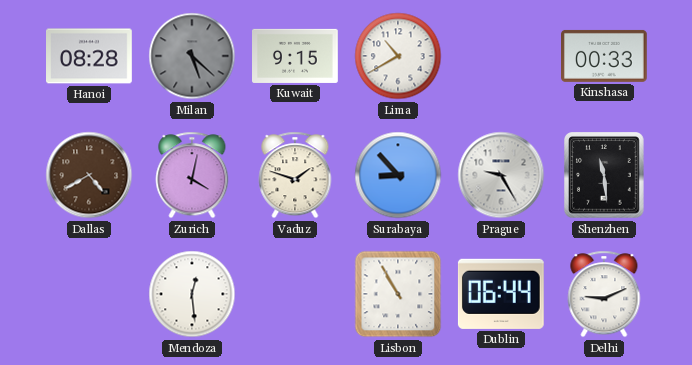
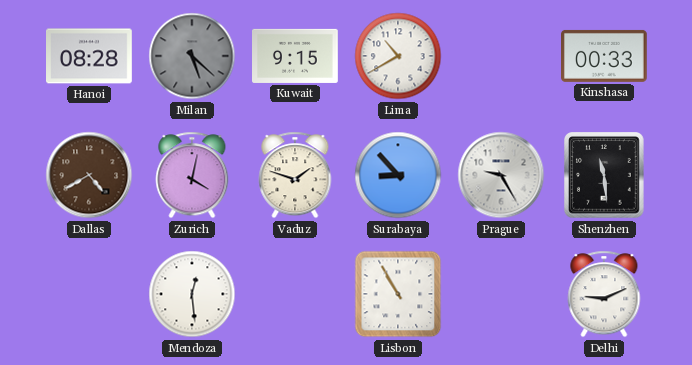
Dublin: 06:44 -> none
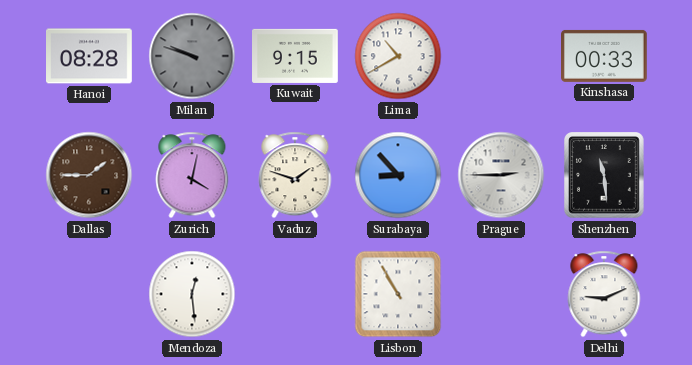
Milan: 5:22 -> 9:48
Dallas: 4:40 -> 1:45
Prague: 9:25 -> 2:45
